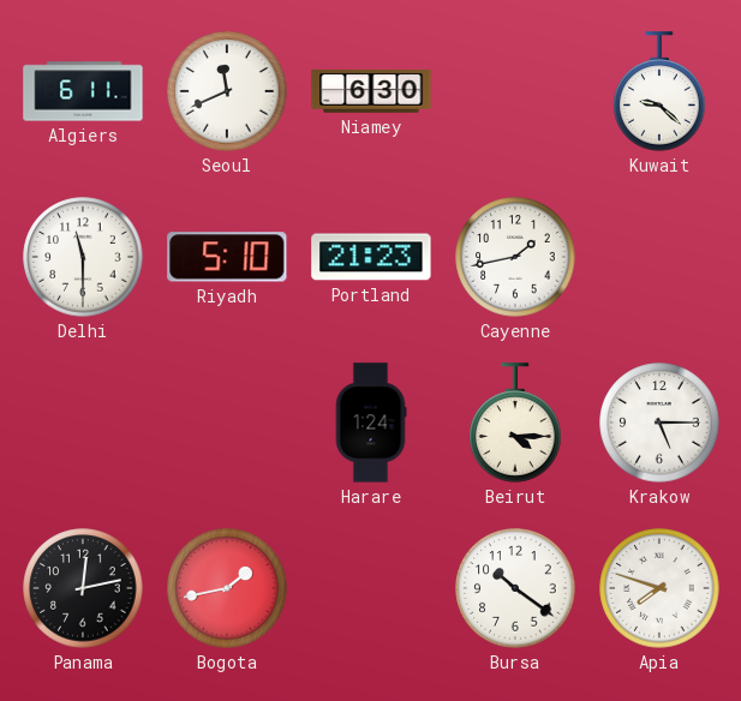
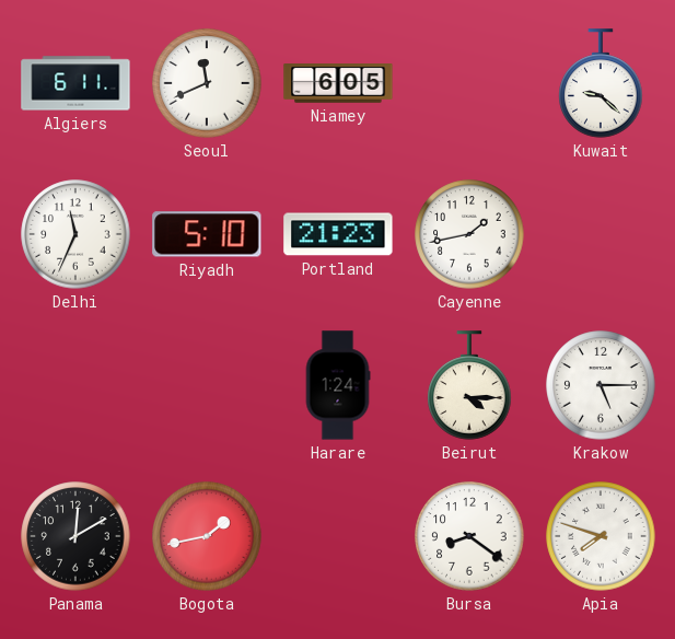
Niamey: 6:30 -> 6:05
Delhi: 11:30 -> 11:34
Panama: 12:13 -> 12:10
Bursa: 10:21 -> 8:21
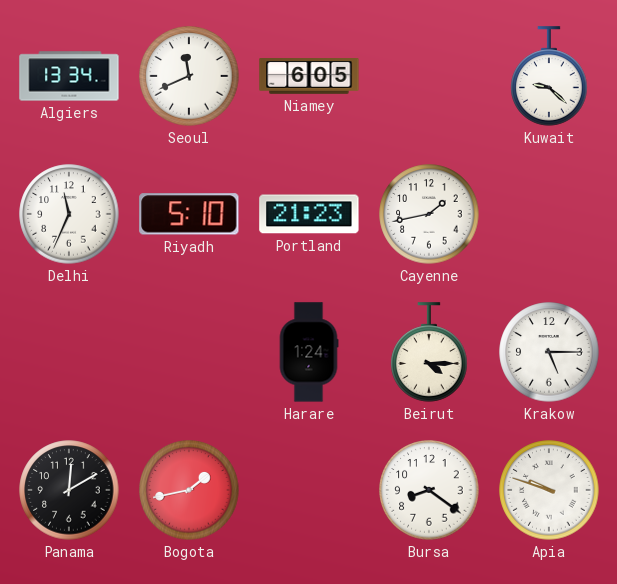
Algiers: 6:11 -> 13:34
Apia: 7:48 -> 9:48
